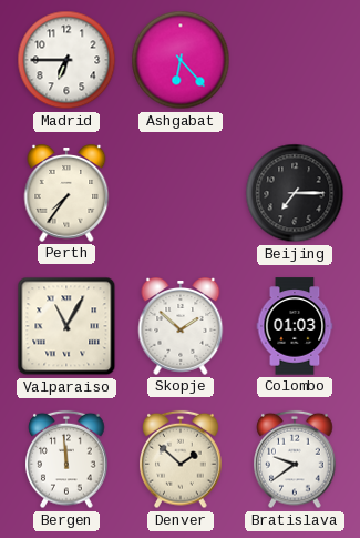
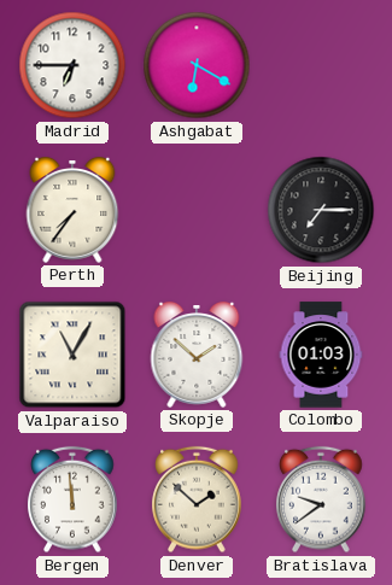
Ashgabat: 6:23 -> 6:20
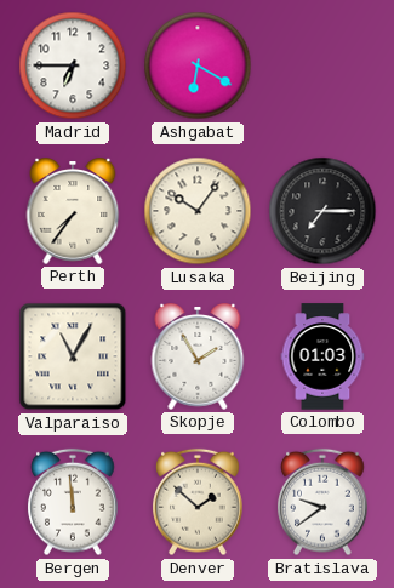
Lusaka: none -> 10:06
Skopje: 1:52 -> 1:55
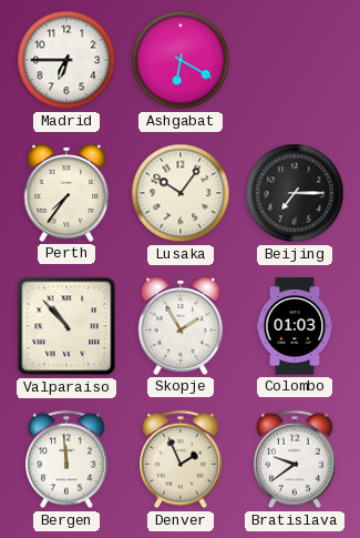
Valparaiso: 11:05 -> 10:53
Denver: 1:52 -> 1:56
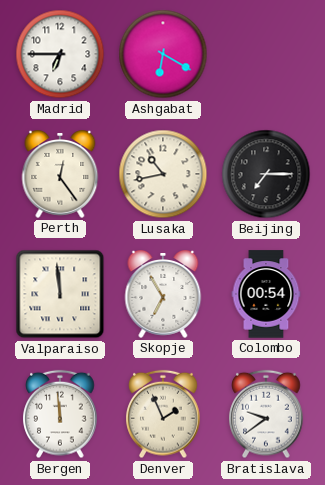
Perth: 7:36 -> 12:24
Lusaka: 10:06 -> 10:43
Valparaiso: 10:53 -> 11:59
Skopje: 1:55 -> 6:55
Colombo: 01:03 -> 00:54
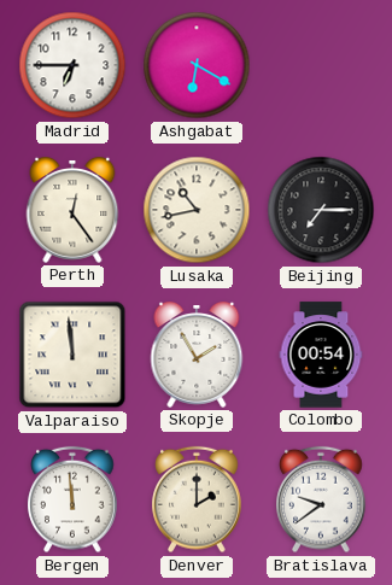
Skopje: 6:55 -> 1:55
Denver: 1:56 -> 2:00
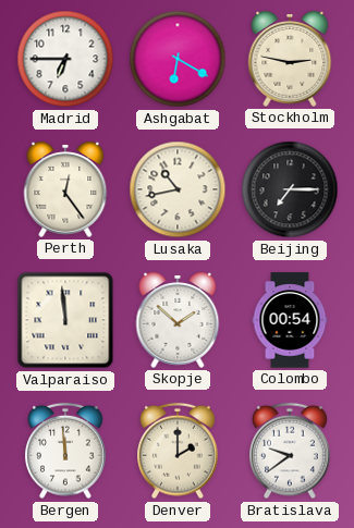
Stockholm: none -> 2:47
Skopje: 1:55 -> 1:52
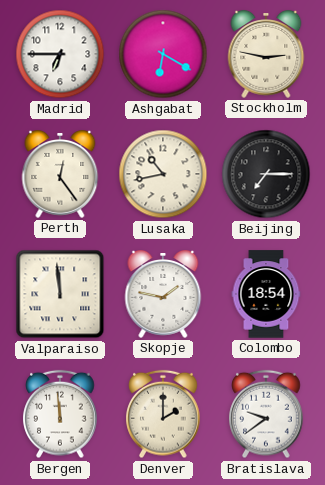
Skopje: 1:52 -> 1:47
Colombo: 00:54 -> 18:54
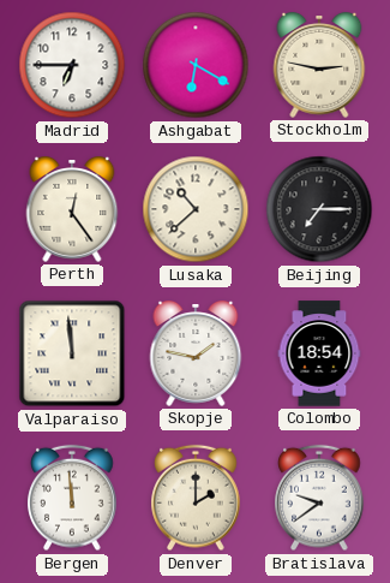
Lusaka: 10:43 -> 10:38
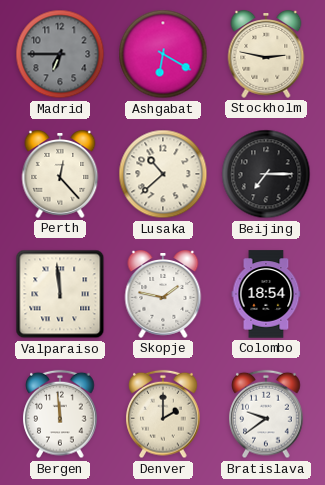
Madrid dial: white -> grey
Perth: 12:24 -> 12:23
